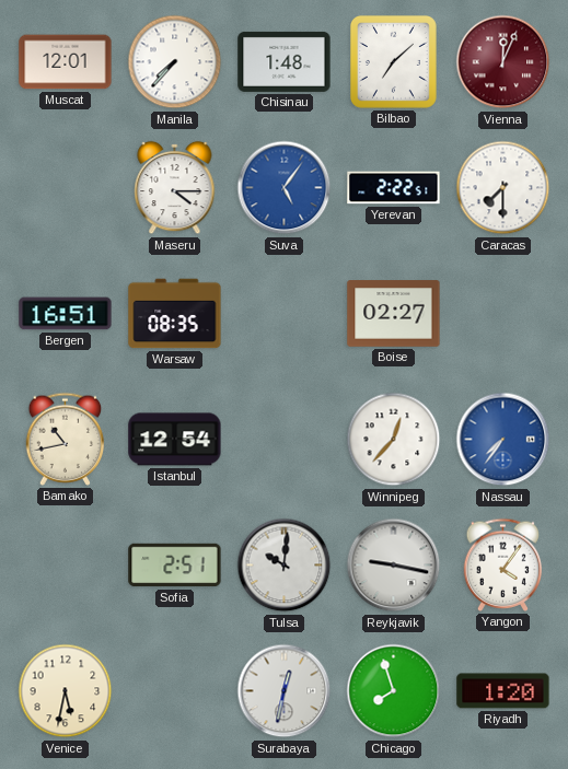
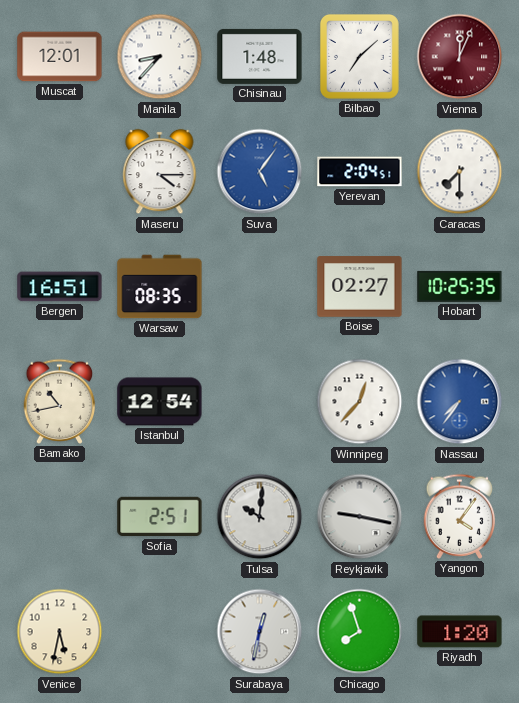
Manila: 7:37 -> 8:37
Yerevan: 2:22 -> 2:04
Hobart: none -> 10:25
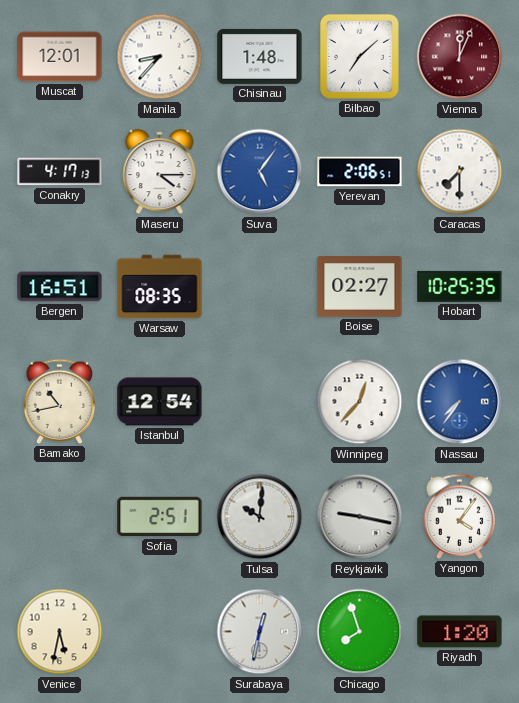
Conakry: none -> 4:17
Yerevan: 2:04 -> 2:06
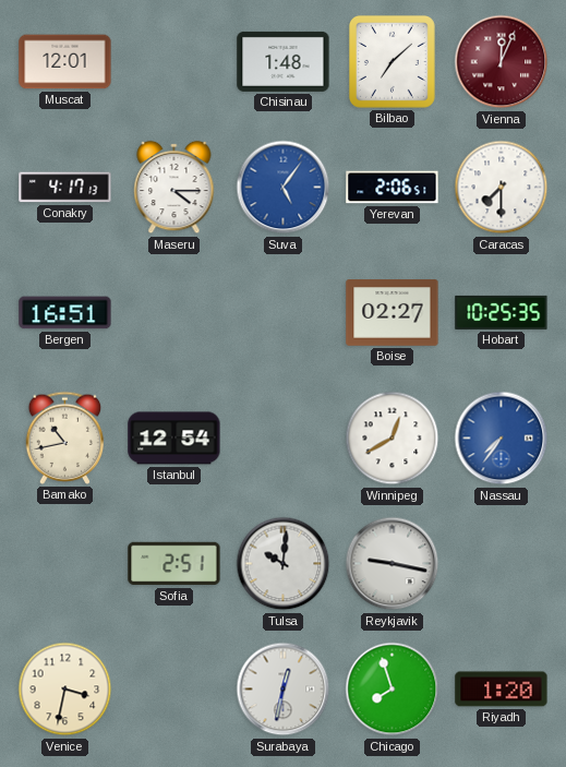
Manila: 8:37 -> none
Warsaw: 08:35 -> none
Winnipeg: 12:37 -> 12:40
Yangon: 4:06 -> none
Venice: 5:32 -> 3:32
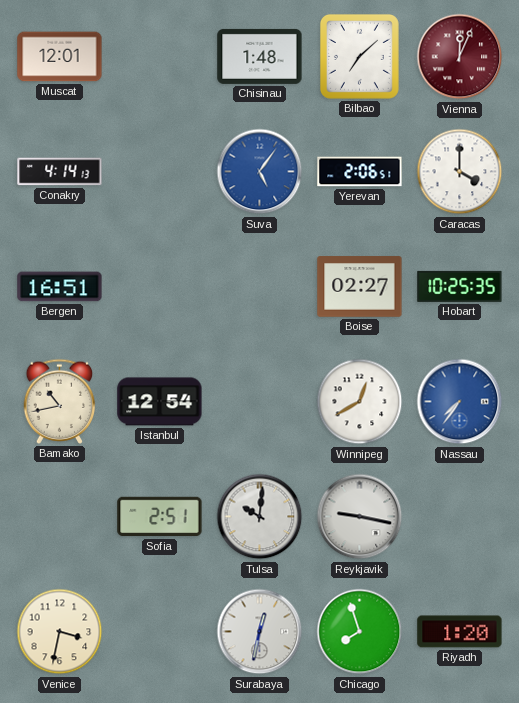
Conakry: 4:17 -> 4:14
Maseru: 4:15 -> none
Caracas: 7:30 -> 4:00
